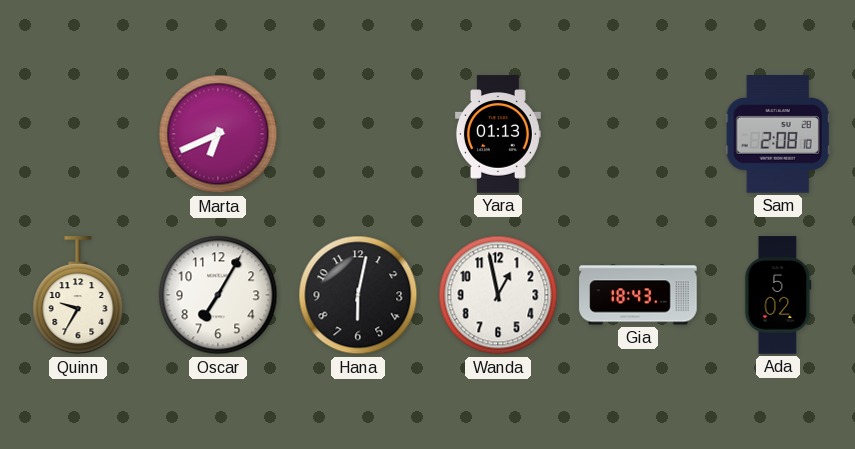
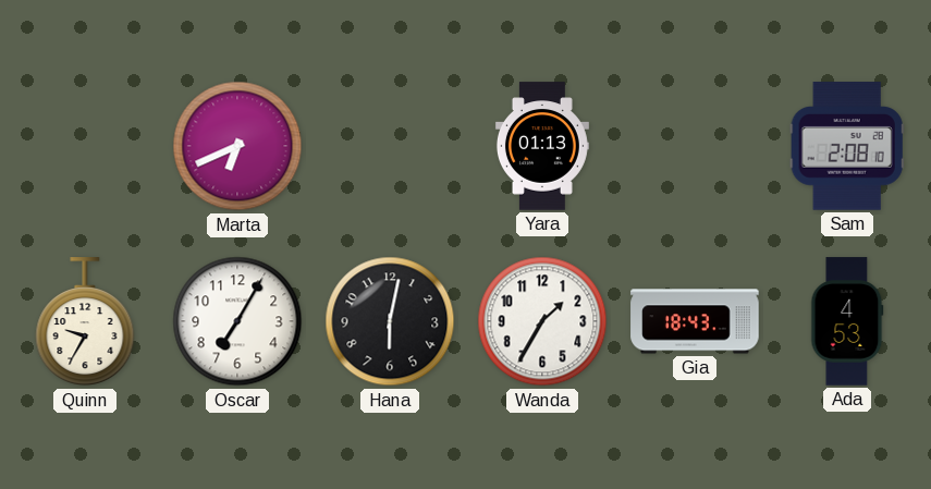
Wanda: 12:58 -> 1:35
Ada: 5:02 -> 4:53
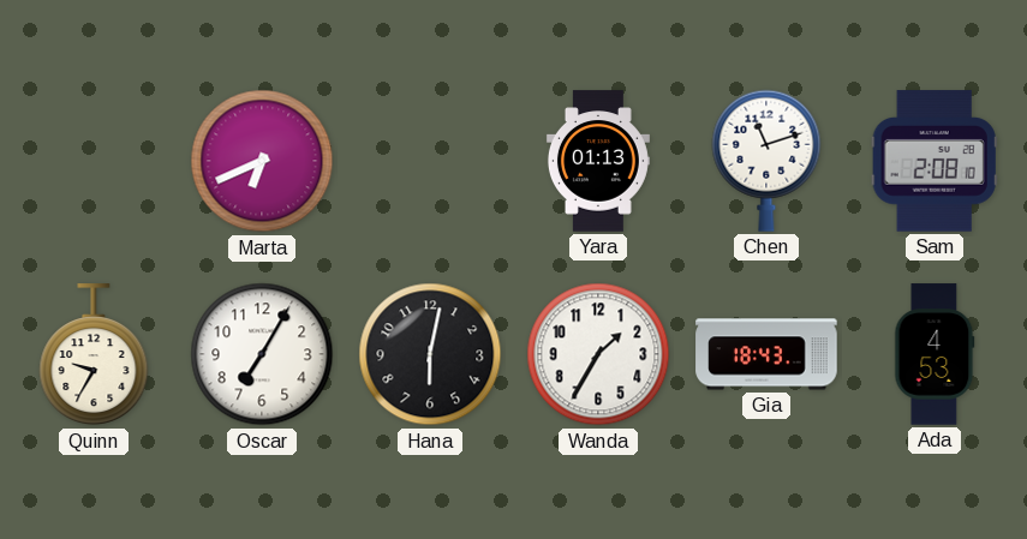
Chen: none -> 11:12
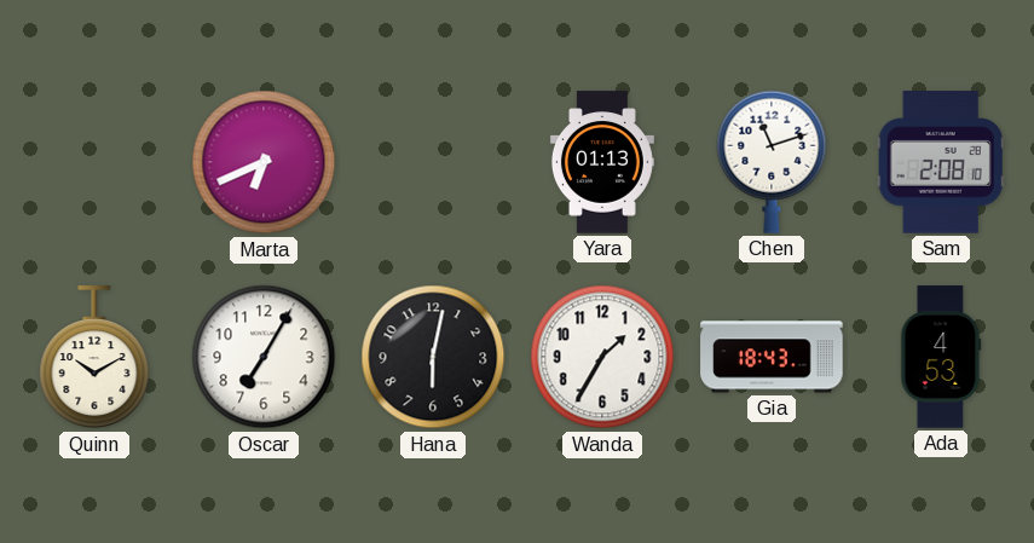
Quinn: 9:35 -> 10:10
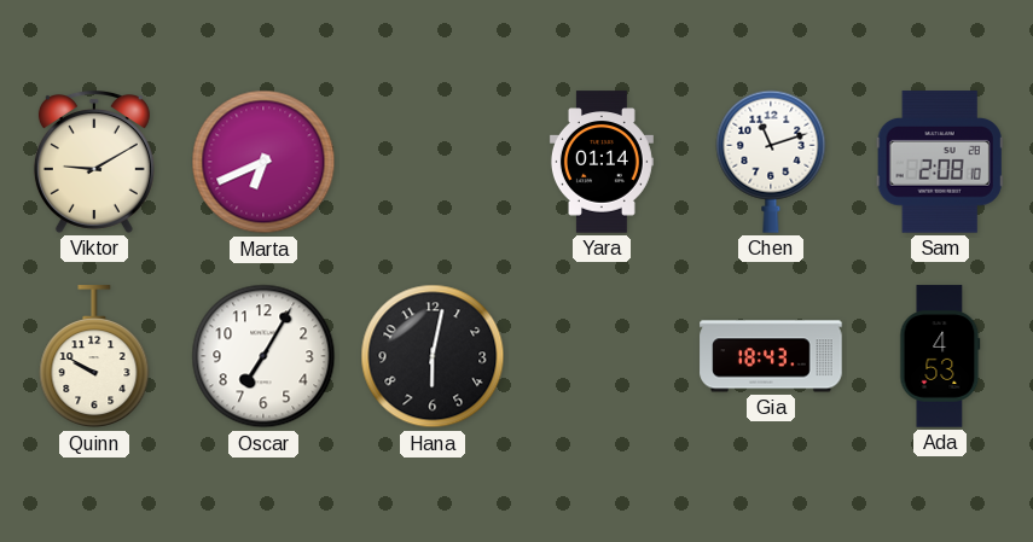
Viktor: none -> 9:10
Yara: 01:13 -> 01:14
Quinn: 10:10 -> 9:50
Wanda: 1:35 -> none
